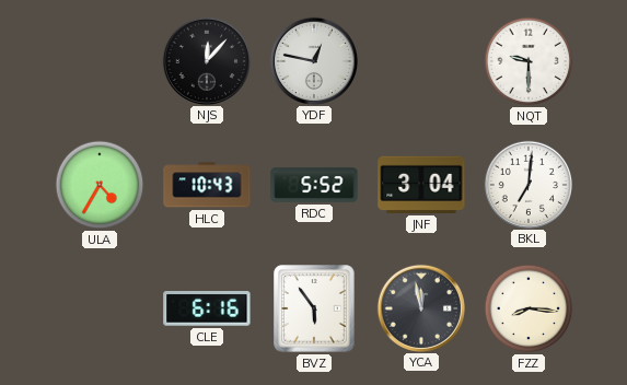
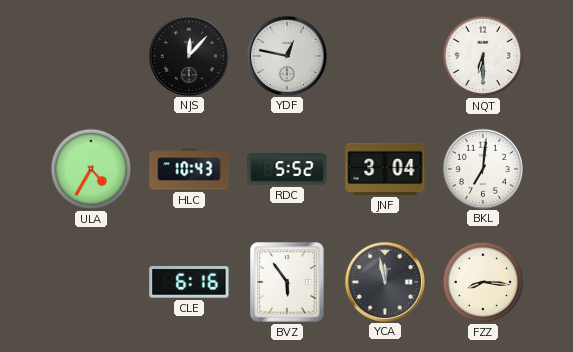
NQT: 9:30 -> 6:30
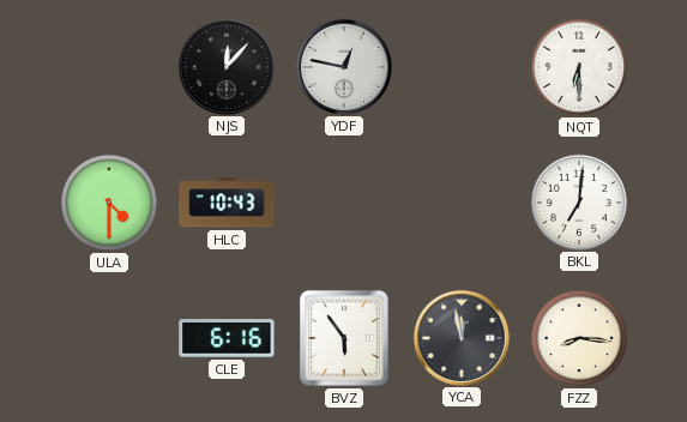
ULA: 4:35 -> 4:30
RDC: 5:52 -> none
JNF: 3:04 -> none
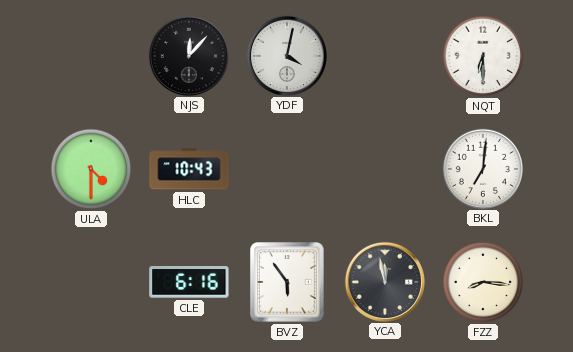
YDF: 12:47 -> 4:02
